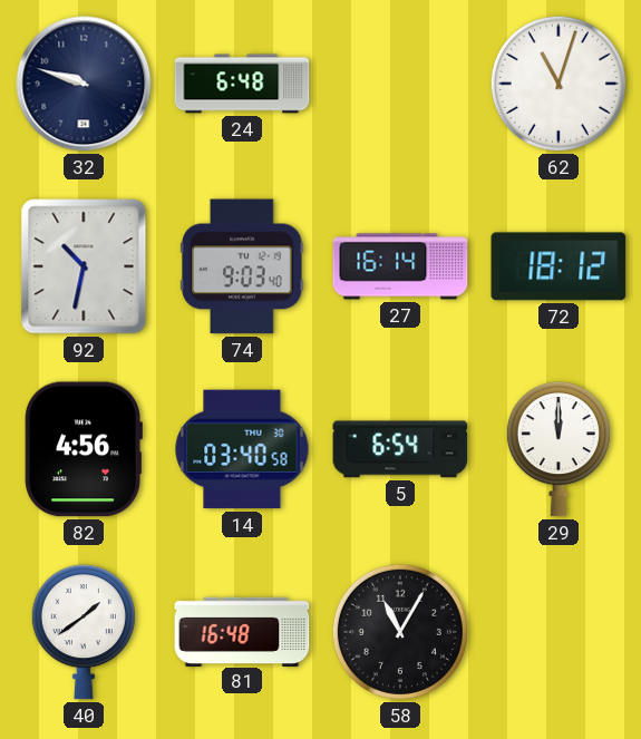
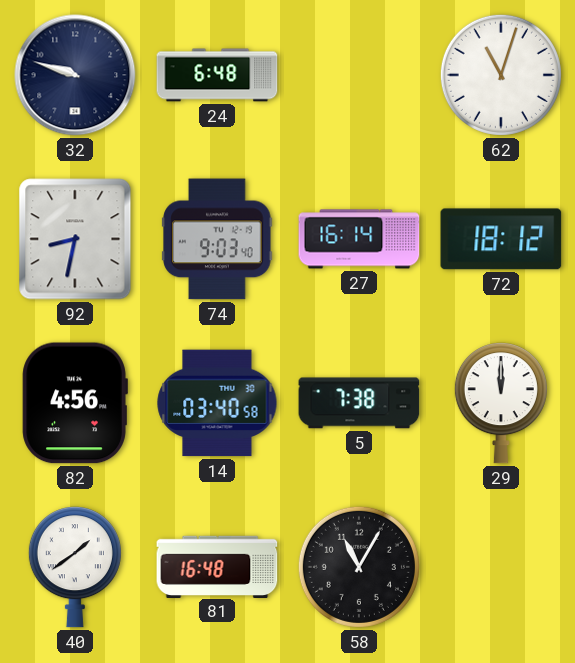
92: 10:32 -> 8:32
5: 6:54 -> 7:38
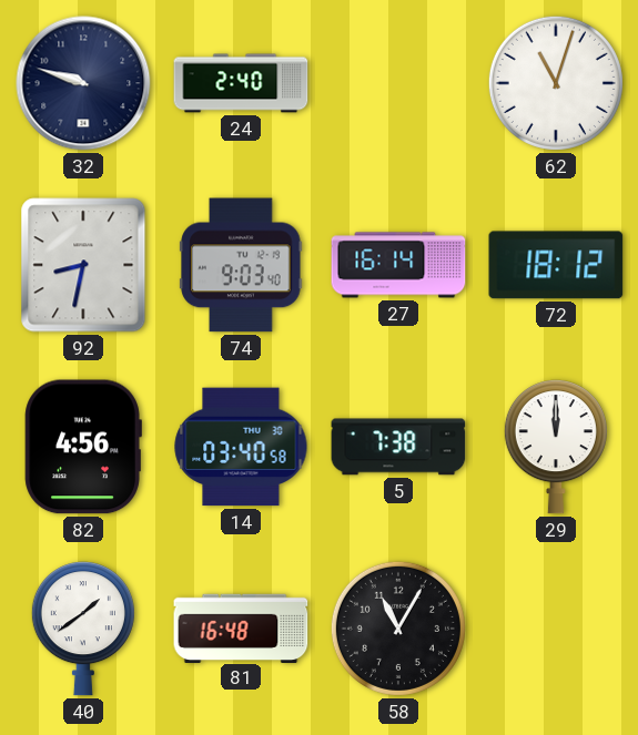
24: 6:48 -> 2:40
